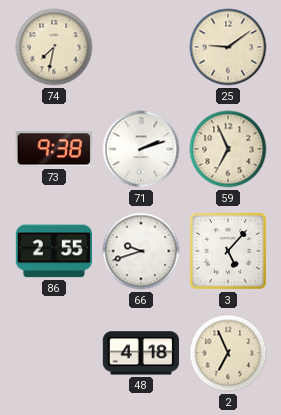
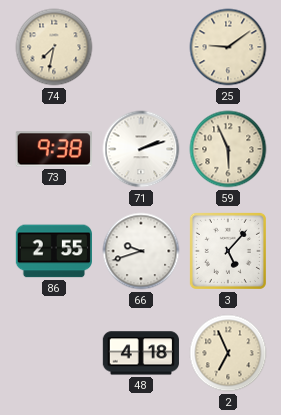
59: 6:56 -> 5:56
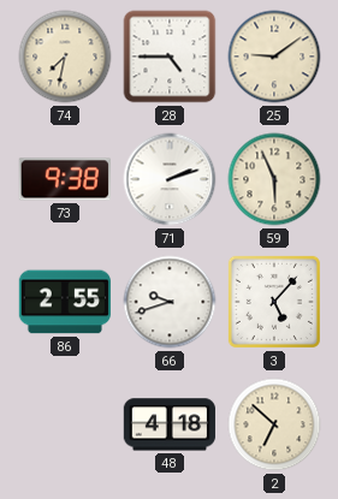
28: none -> 4:45
2: 6:56 -> 6:52
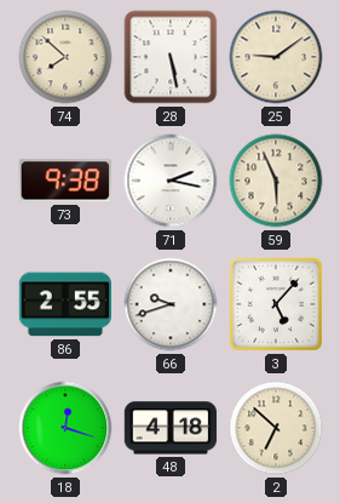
74: 7:32 -> 7:52
28: 4:45 -> 5:28
71: 2:12 -> 2:17
18: none -> 12:18
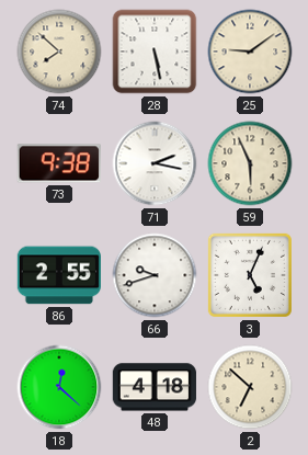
3: 5:07 -> 5:04
18: 12:18 -> 12:22
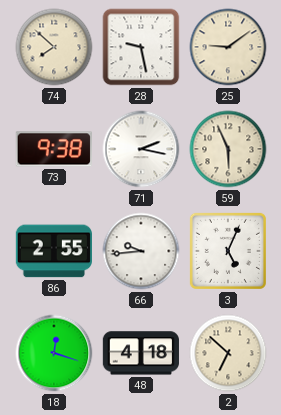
28: 5:28 -> 9:28
66: 9:42 -> 9:44
18: 12:22 -> 12:18
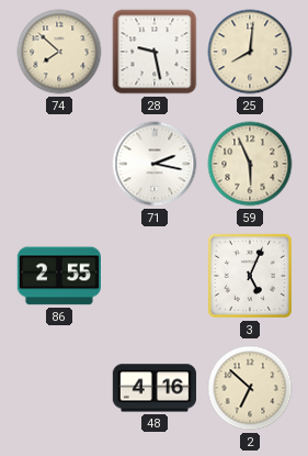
25: 9:09 -> 8:01
73: 9:38 -> none
66: 9:44 -> none
18: 12:18 -> none
48: 4:18 -> 4:16
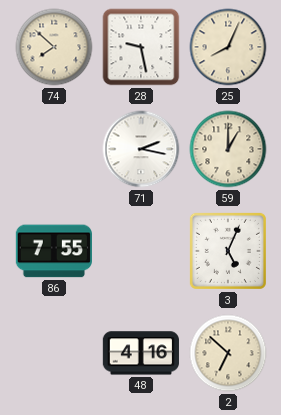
25: 8:01 -> 8:04
59: 5:56 -> 1:00
86: 2:55 -> 7:55
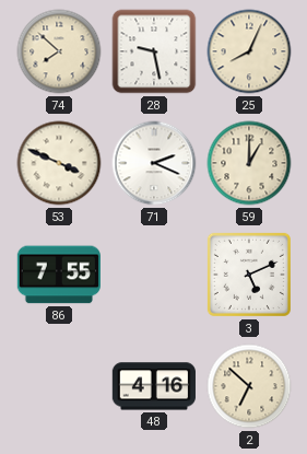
53: none -> 3:49
71: 2:17 -> 2:19
3: 5:04 -> 5:11
